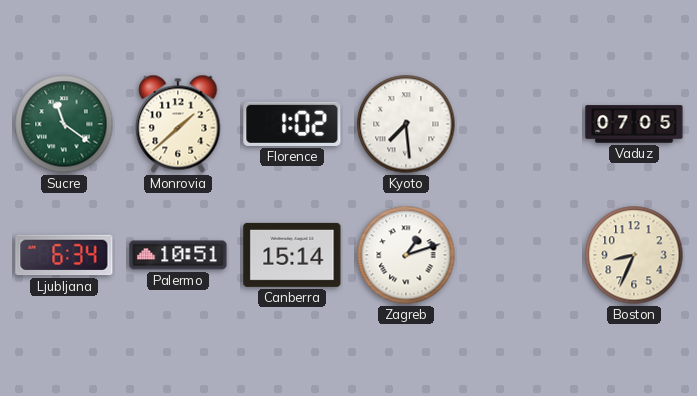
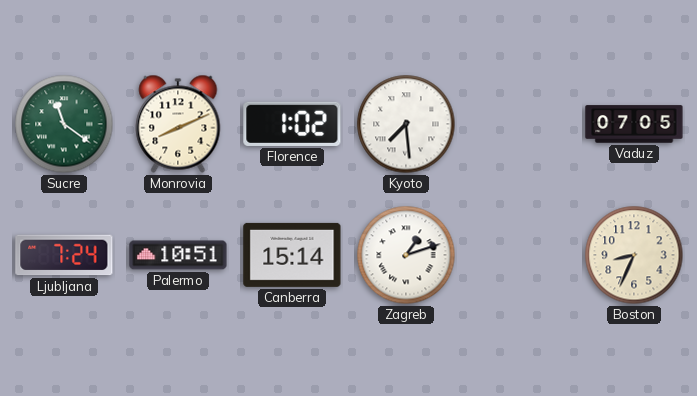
Monrovia: 1:38 -> 8:11
Ljubljana: 6:34 -> 7:24
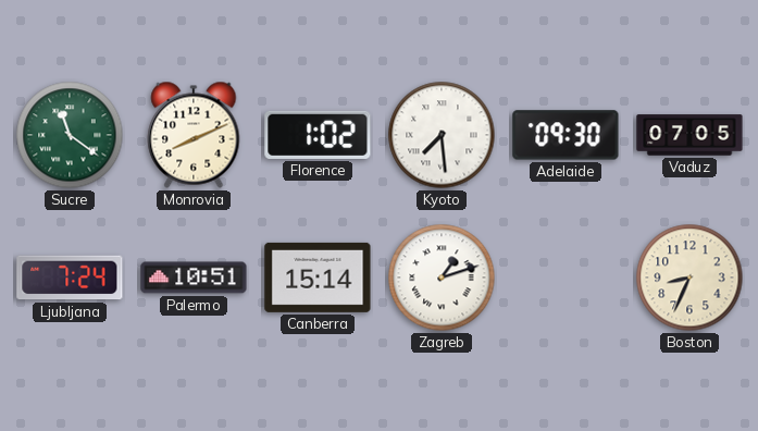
Adelaide: none -> 09:30
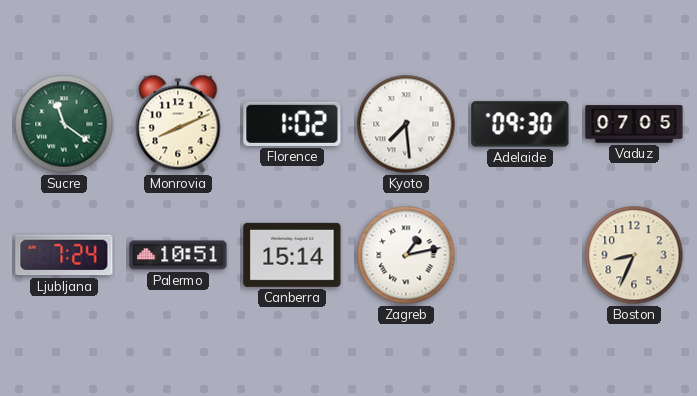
Zagreb: 1:12 -> 1:13
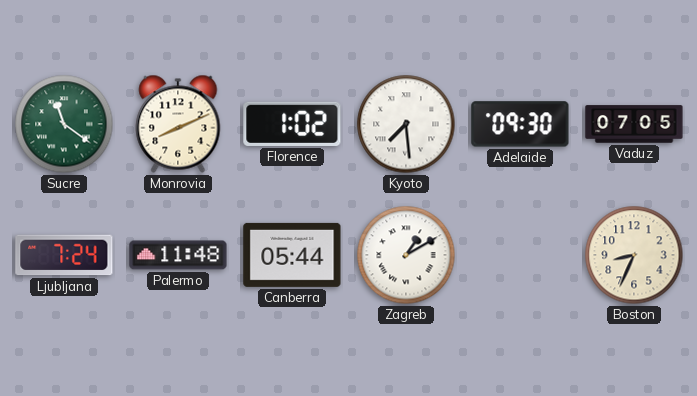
Palermo: 10:51 -> 11:48
Canberra: 15:14 -> 05:44
Zagreb: 1:13 -> 1:10
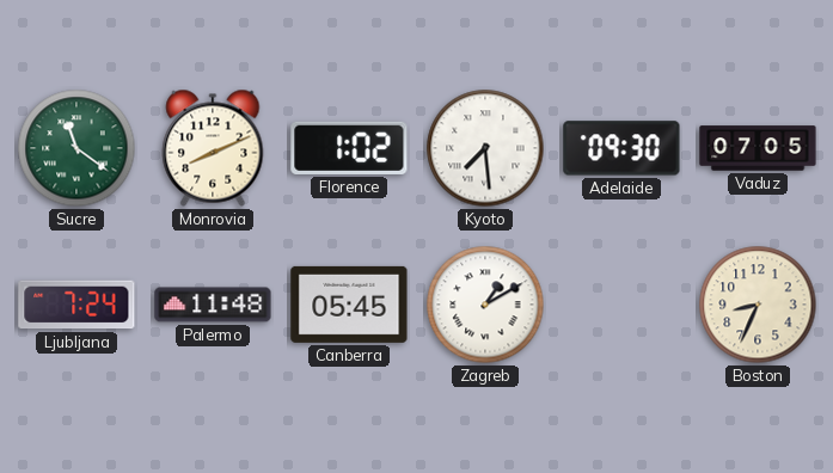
Canberra: 05:44 -> 05:45
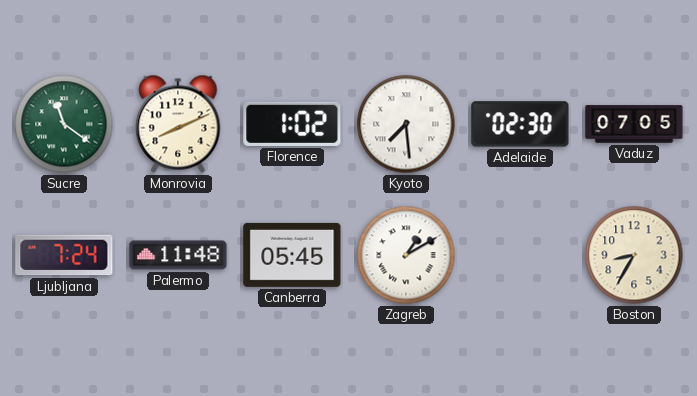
Adelaide: 09:30 -> 02:30
Boston: 8:34 -> 8:35
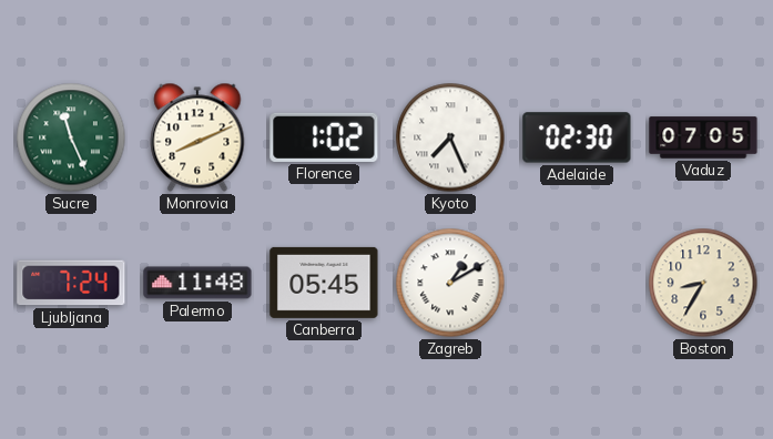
Sucre: 11:21 -> 11:26
Kyoto: 7:29 -> 7:26
